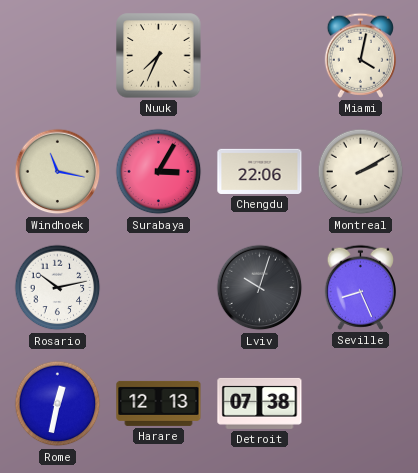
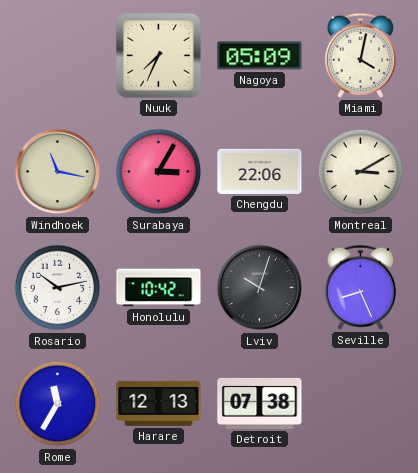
Nagoya: none -> 05:09
Montreal: 2:10 -> 3:10
Honolulu: none -> 10:42
Rome: 12:32 -> 11:35
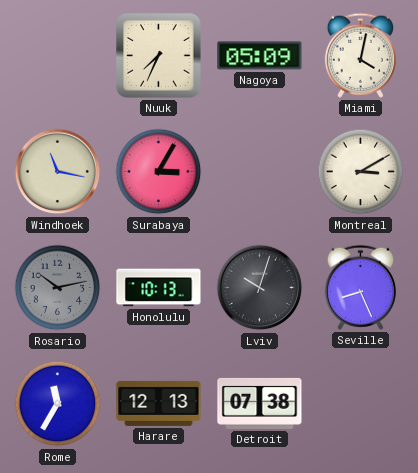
Chengdu: 22:06 -> none
Rosario dial: white -> grey
Honolulu: 10:42 -> 10:13
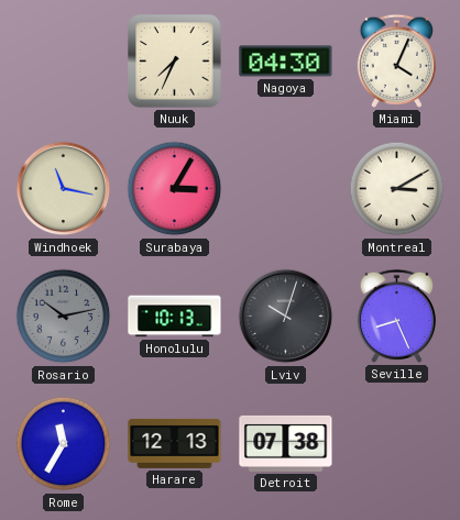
Nagoya: 05:09 -> 04:30
Miami: 4:02 -> 4:04
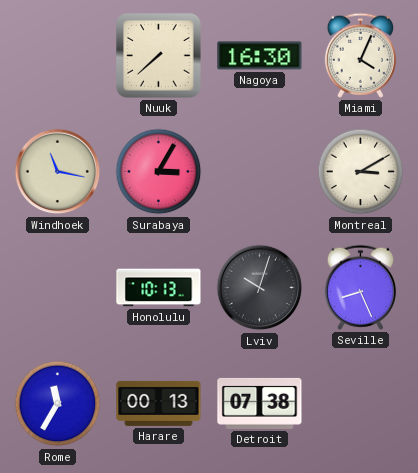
Nuuk: 7:34 -> 7:38
Nagoya: 04:30 -> 16:30
Rosario: 10:13 -> none
Harare: 12:13 -> 00:13
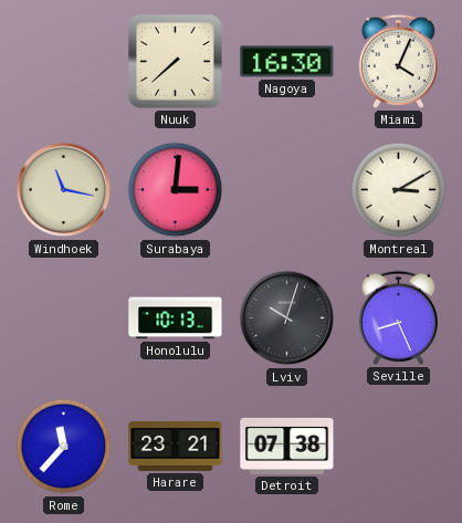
Surabaya: 3:05 -> 3:01
Rome: 11:35 -> 11:37
Harare: 00:13 -> 23:21
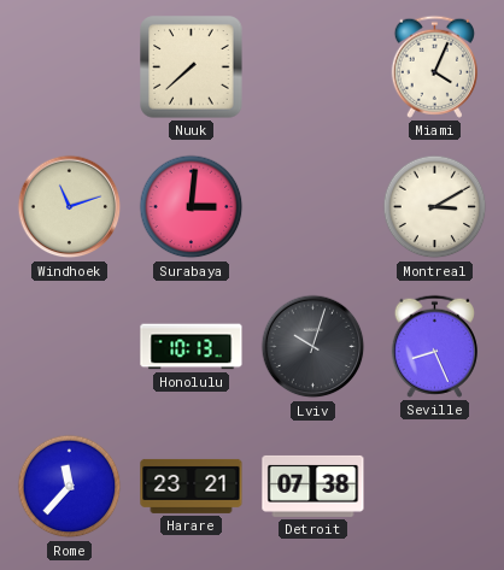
Nagoya: 16:30 -> none
Windhoek: 11:17 -> 11:12
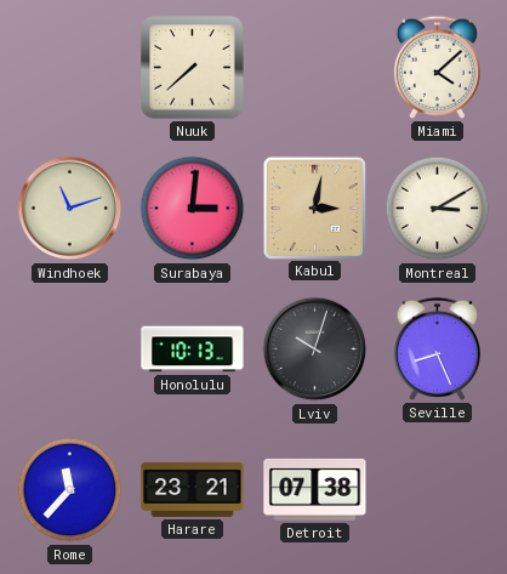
Miami: 4:04 -> 4:08
Kabul: none -> 3:02
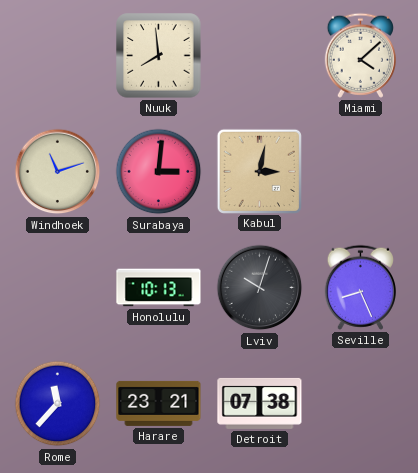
Nuuk: 7:38 -> 7:59
Montreal: 3:10 -> none
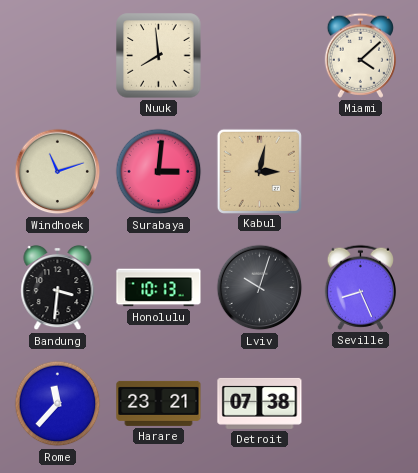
Bandung: none -> 3:31
